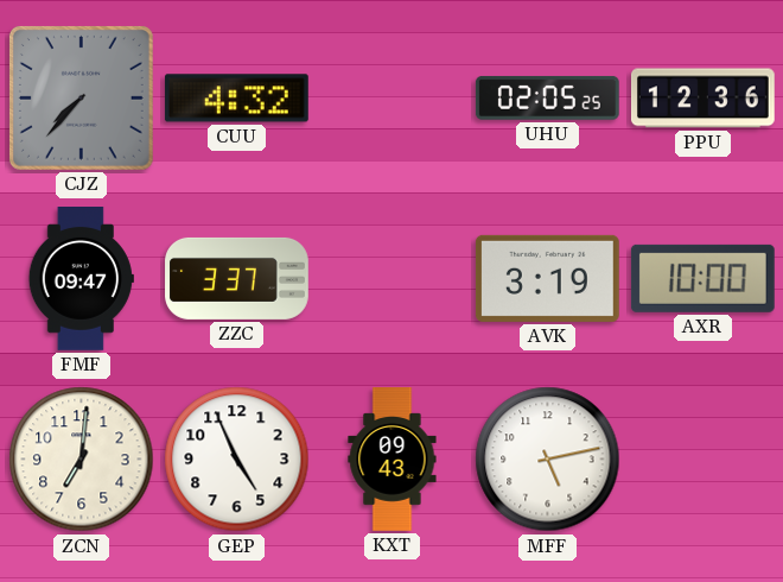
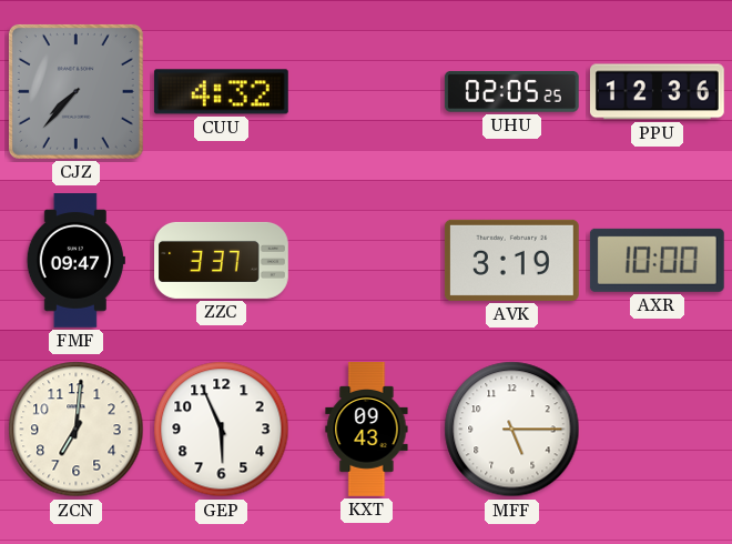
GEP: 4:56 -> 5:56
MFF: 5:13 -> 5:15
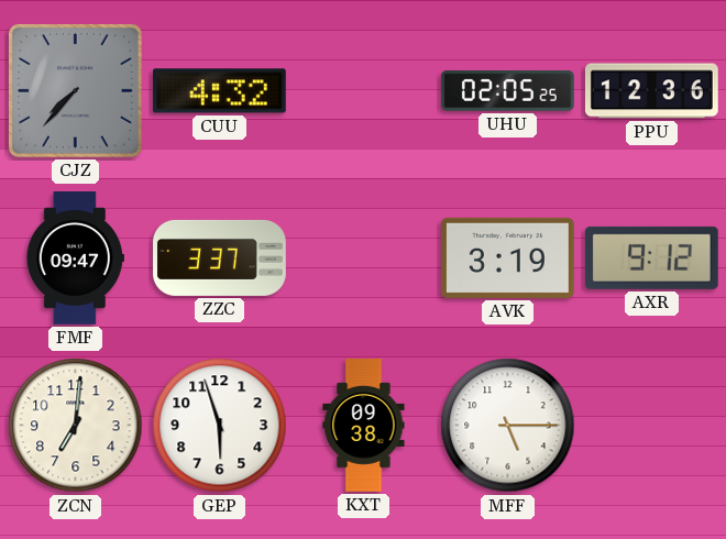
AXR: 10:00 -> 9:12
GEP: 5:56 -> 5:57
KXT: 09:43 -> 09:38
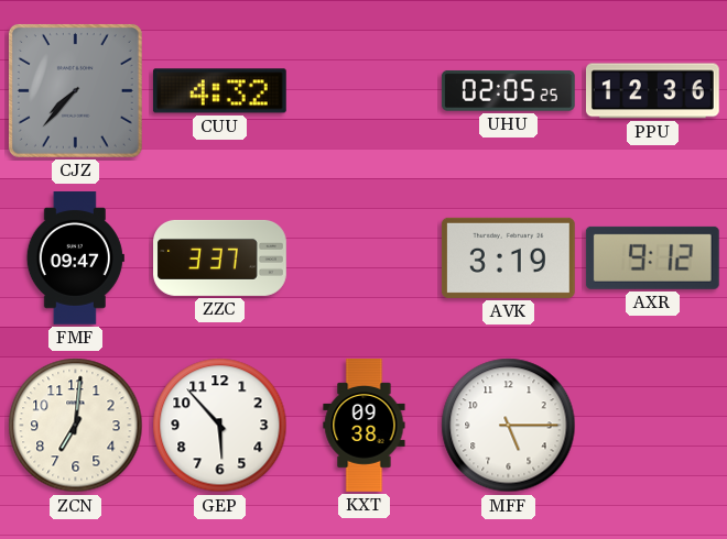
GEP: 5:57 -> 5:53
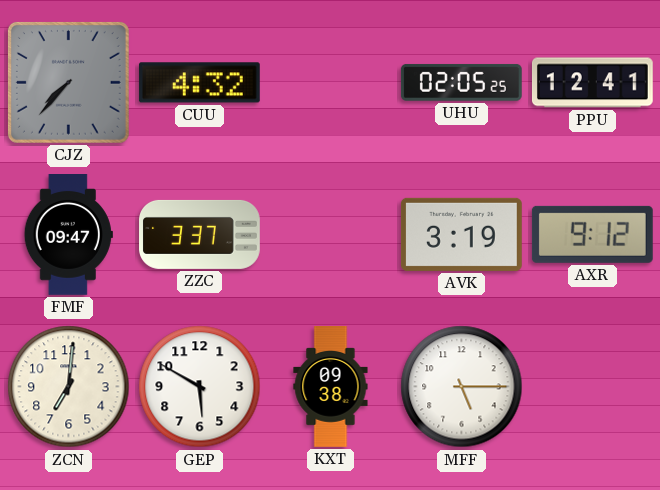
PPU: 12:36 -> 12:41
GEP: 5:53 -> 5:50
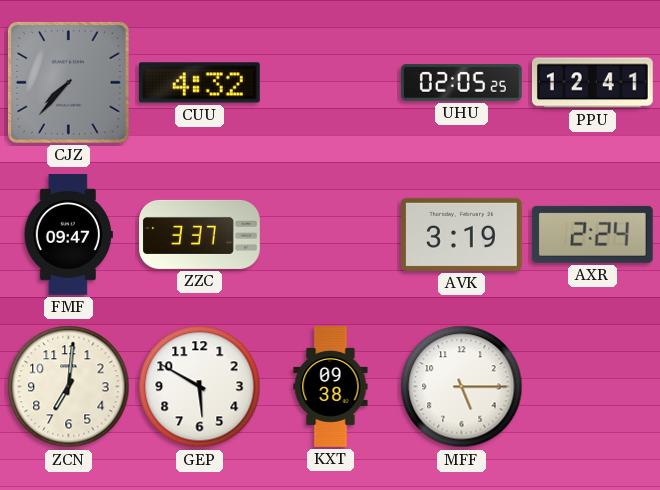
AXR: 9:12 -> 2:24
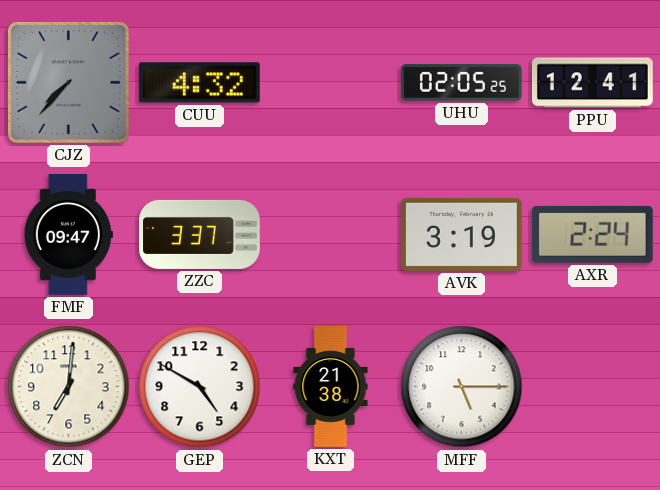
GEP: 5:50 -> 4:50
KXT: 09:38 -> 21:38
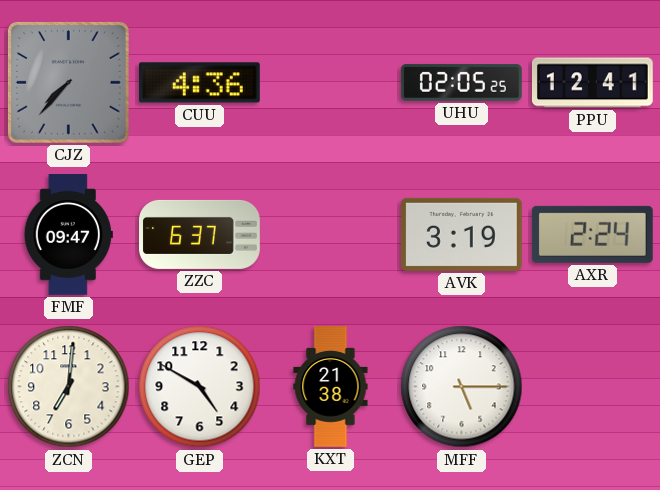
CUU: 4:32 -> 4:36
ZZC: 3:37 -> 6:37
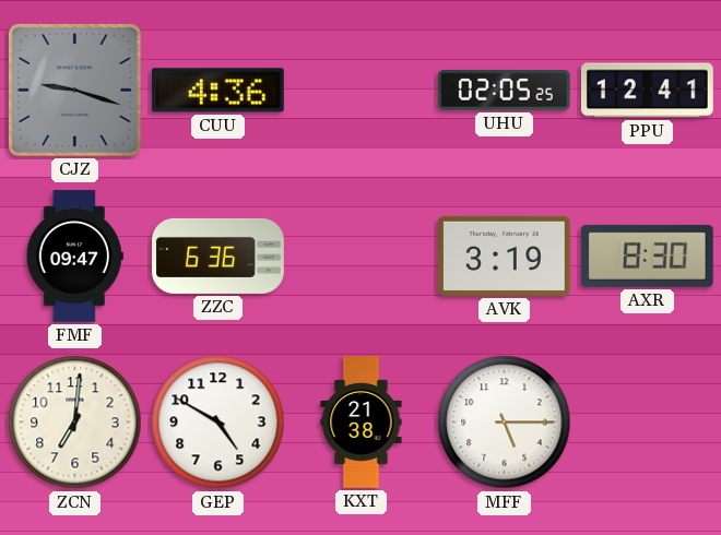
CJZ: 7:37 -> 9:18
ZZC: 6:37 -> 6:36
AXR: 2:24 -> 8:30
